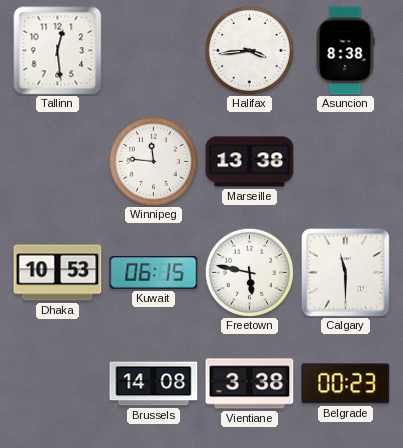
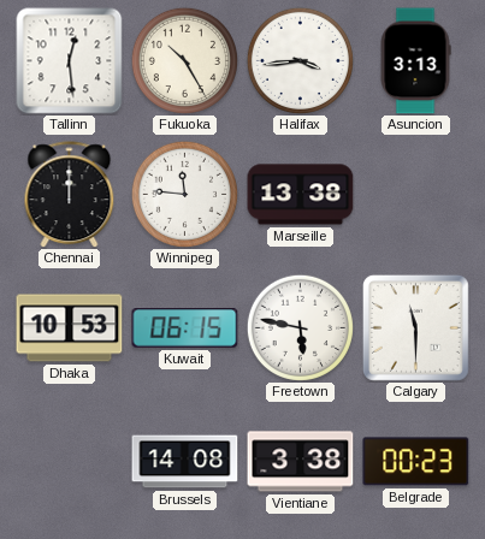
Fukuoka: none -> 10:25
Asuncion: 8:38 -> 3:13
Chennai: none -> 12:00
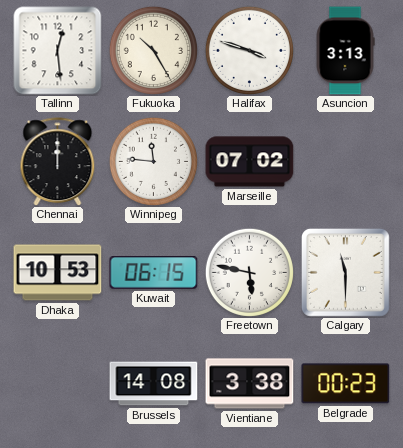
Halifax: 3:44 -> 3:48
Marseille: 13:38 -> 07:02
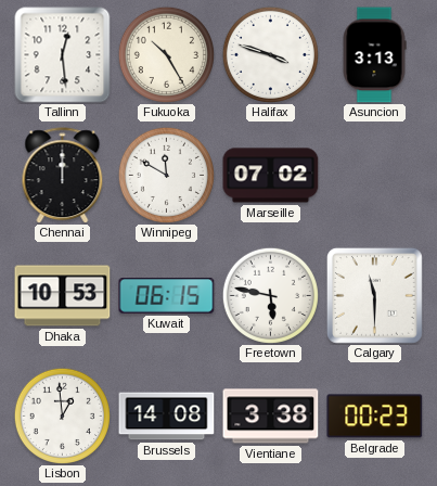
Winnipeg: 11:46 -> 11:50
Lisbon: none -> 12:59
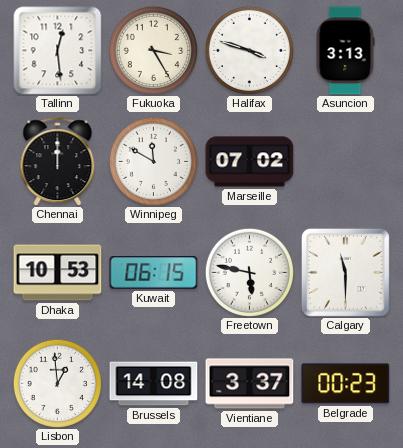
Fukuoka: 10:25 -> 3:25
Vientiane: 3:38 -> 3:37
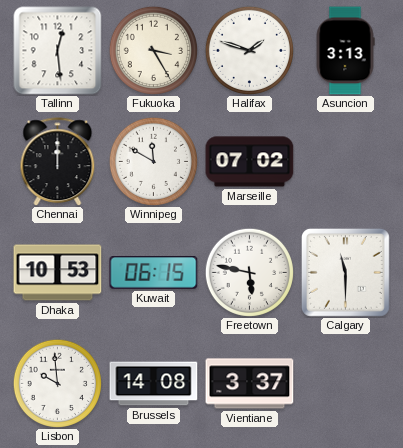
Halifax: 3:48 -> 1:48
Lisbon: 12:59 -> 9:59
Belgrade: 00:23 -> none
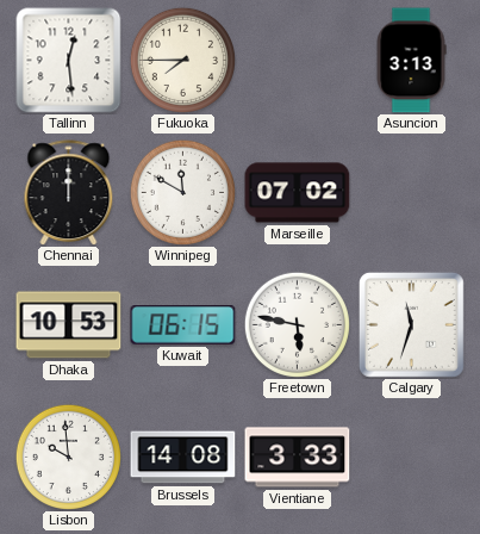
Fukuoka: 3:25 -> 7:45
Halifax: 1:48 -> none
Calgary: 11:30 -> 11:33
Vientiane: 3:37 -> 3:33
